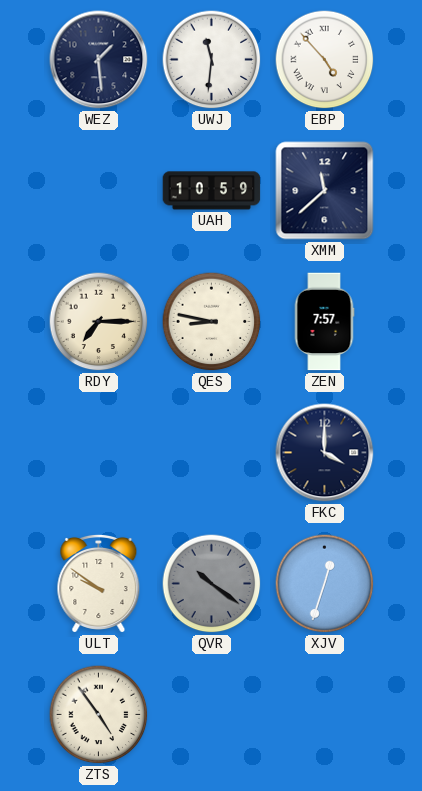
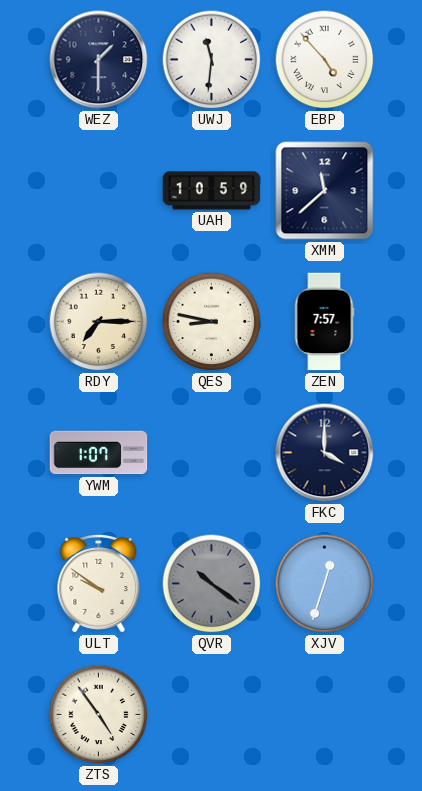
WEZ: 1:29 -> 1:30
YWM: none -> 1:07
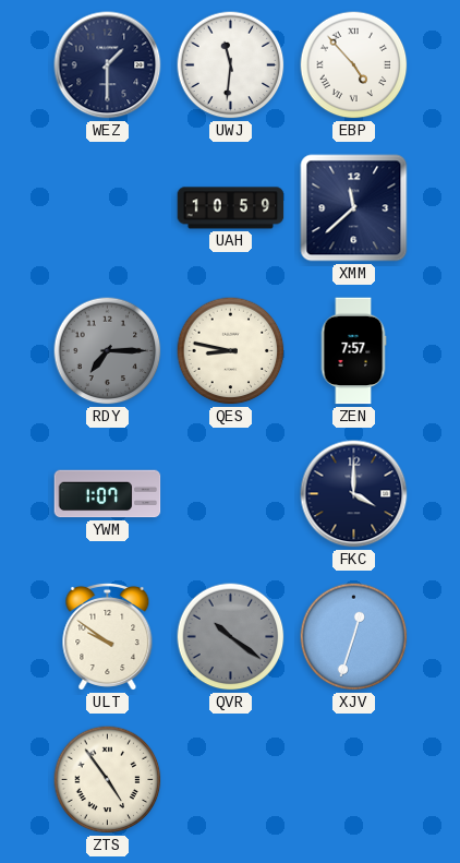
RDY dial: cream -> grey
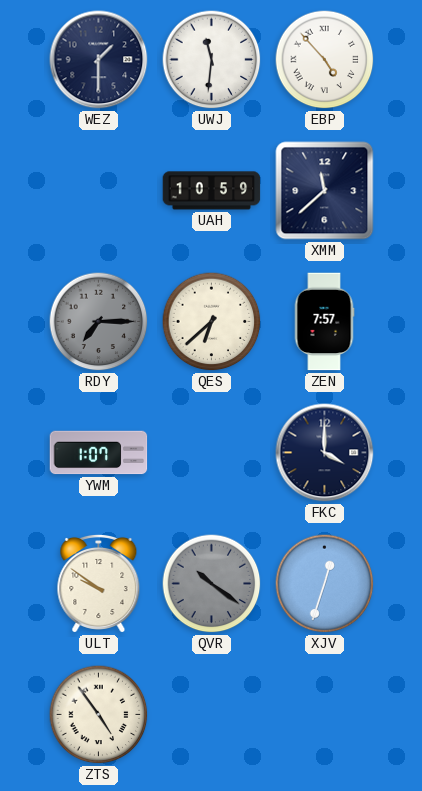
QES: 8:47 -> 6:38
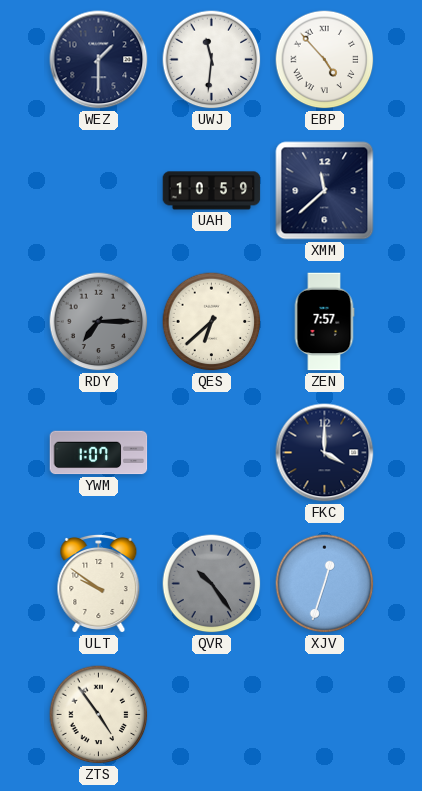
QVR: 10:21 -> 10:24
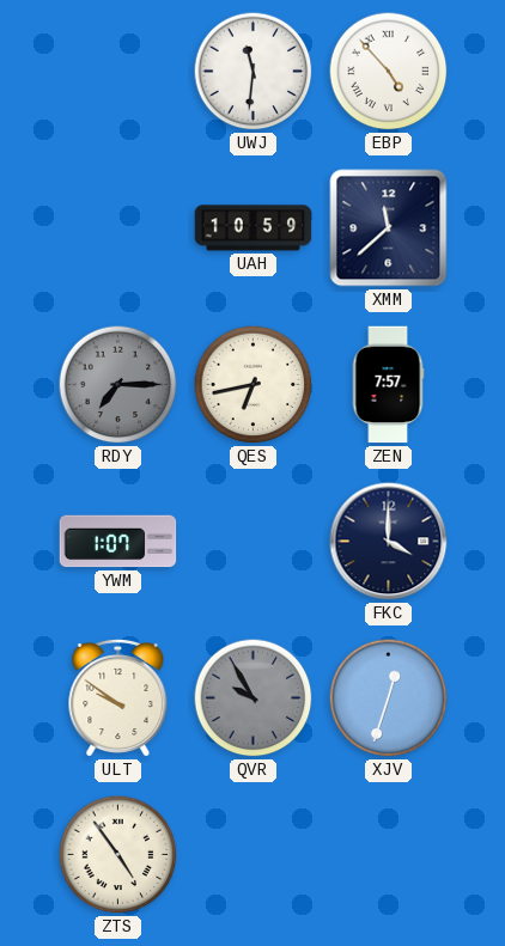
WEZ: 1:30 -> none
QES: 6:38 -> 6:43
QVR: 10:24 -> 9:55
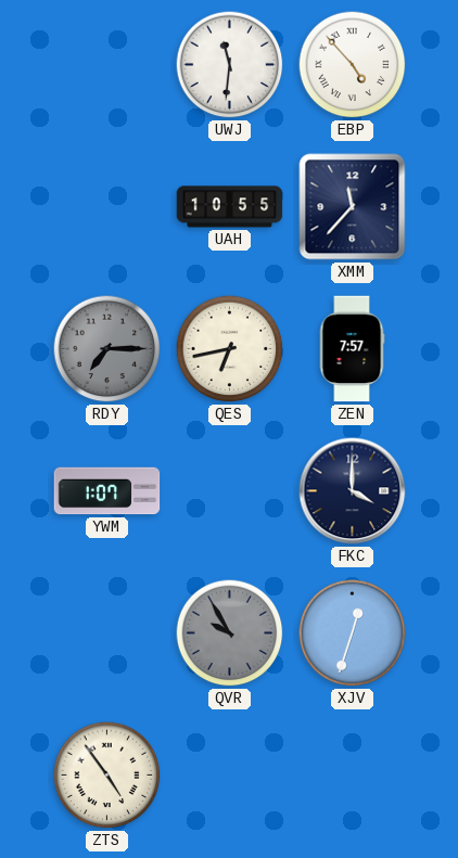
UAH: 10:59 -> 10:55
XMM: 11:38 -> 11:37
ULT: 9:51 -> none
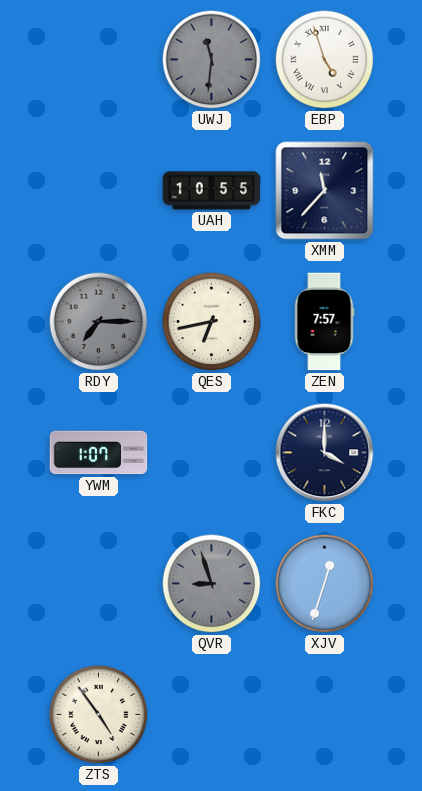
UWJ dial: white -> grey
EBP: 4:53 -> 4:57
QVR: 9:55 -> 8:57
